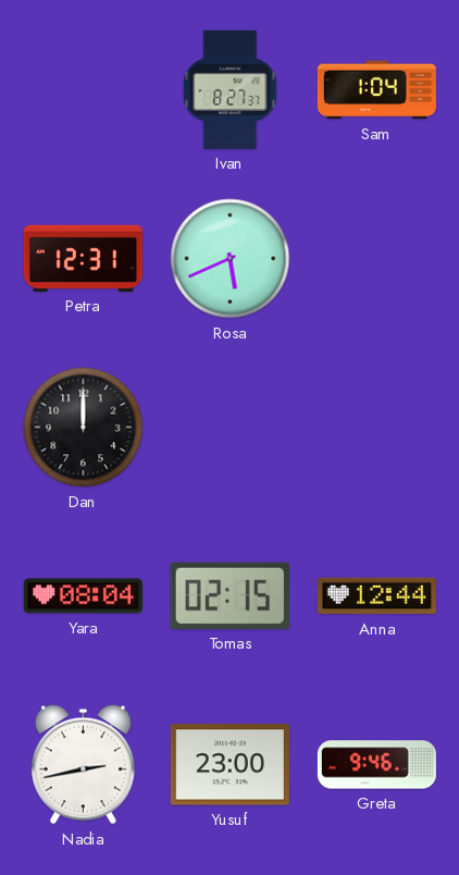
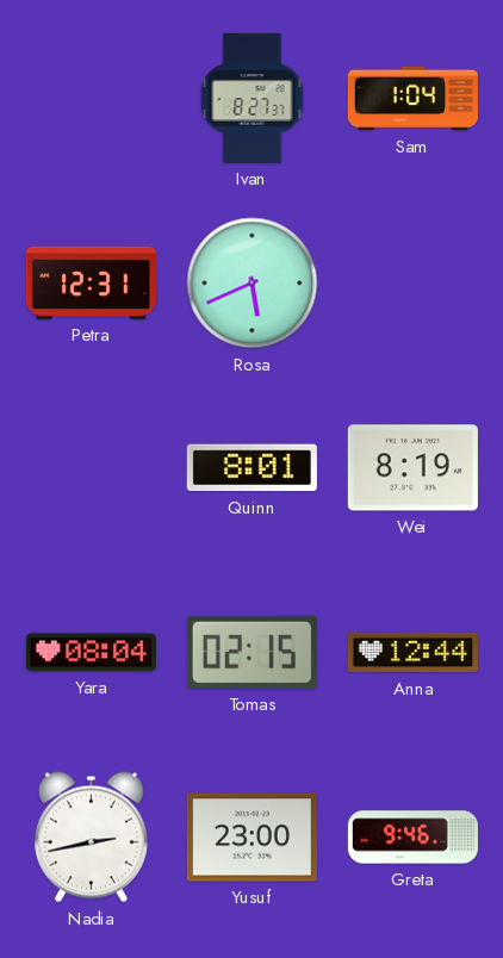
Dan: 12:00 -> none
Quinn: none -> 8:01
Wei: none -> 8:19
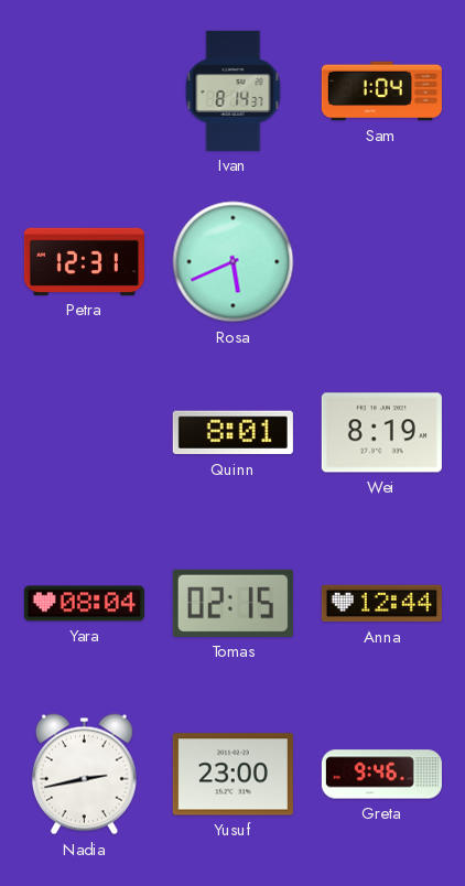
Ivan: 8:27 -> 8:14
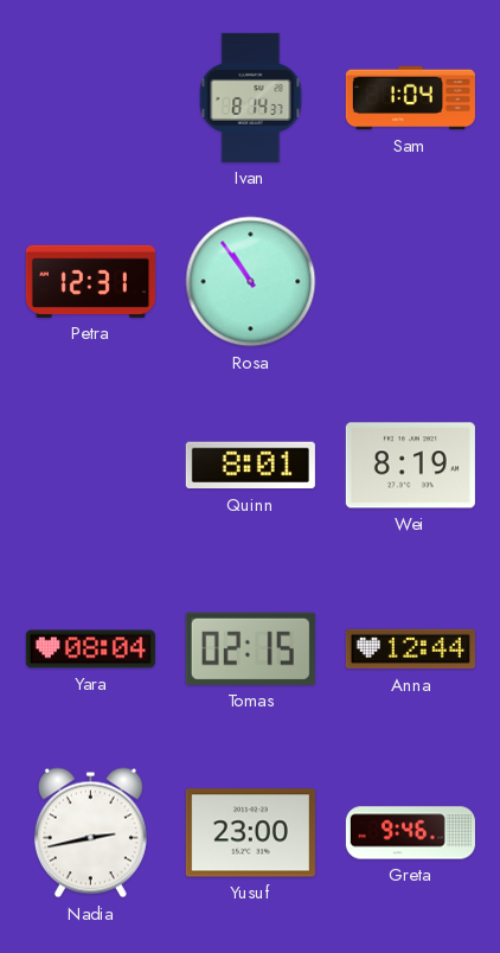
Rosa: 5:41 -> 10:54
